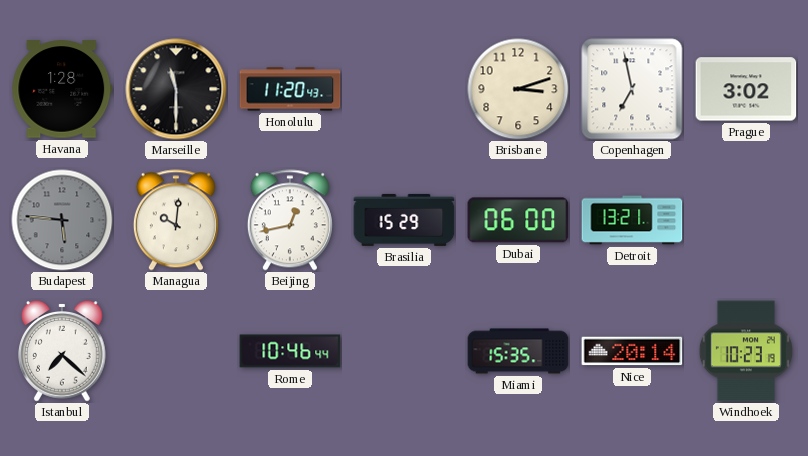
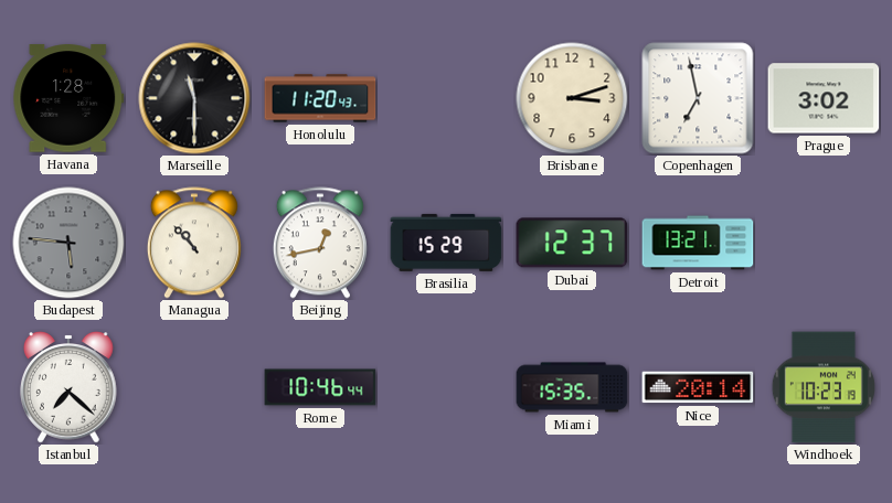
Managua: 10:01 -> 10:53
Dubai: 06:00 -> 12:37
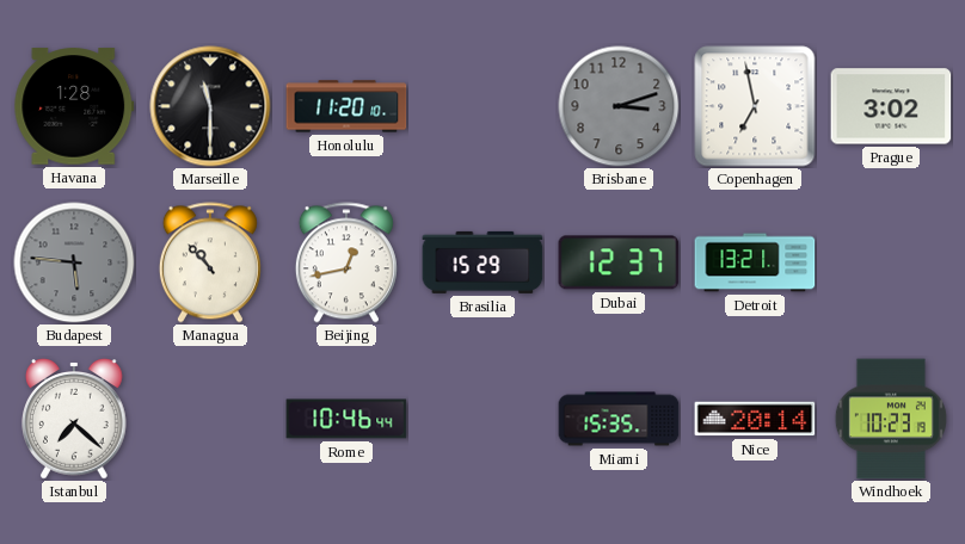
Honolulu: 11:20:43 -> 11:20:10
Brisbane dial: cream -> grey
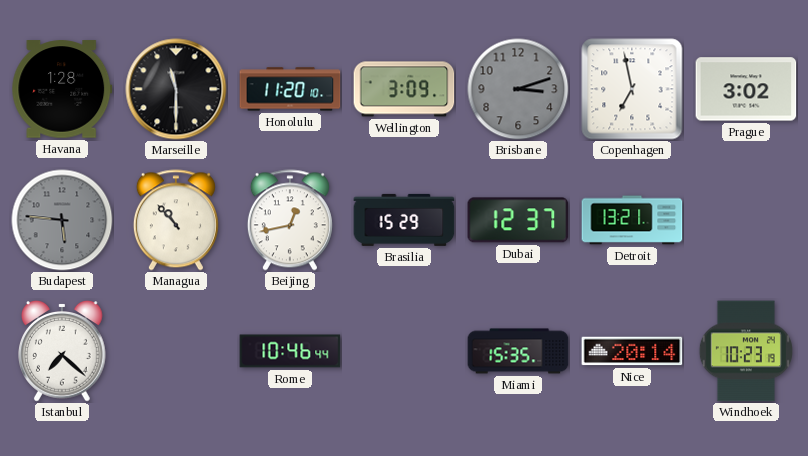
Wellington: none -> 3:09
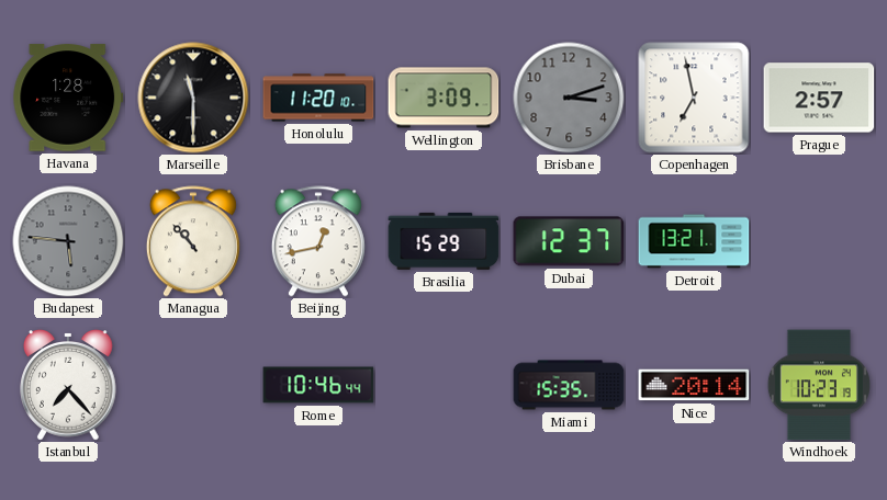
Prague: 3:02 -> 2:57
Istanbul: 7:22 -> 7:23
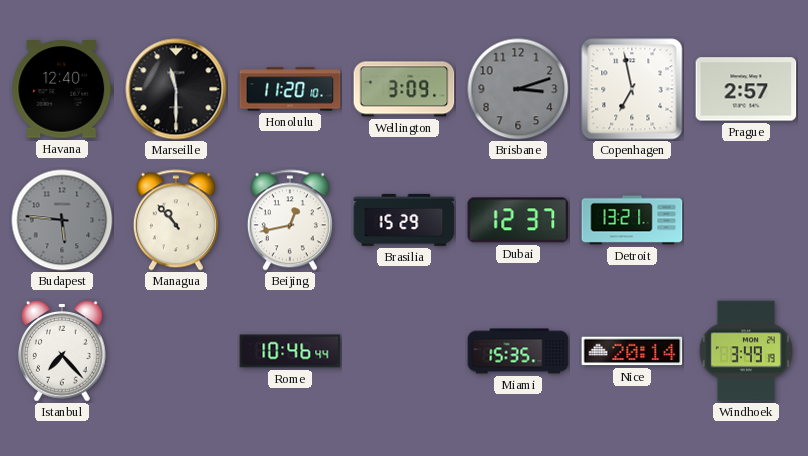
Havana: 1:28 -> 12:40
Windhoek: 10:23 -> 3:49
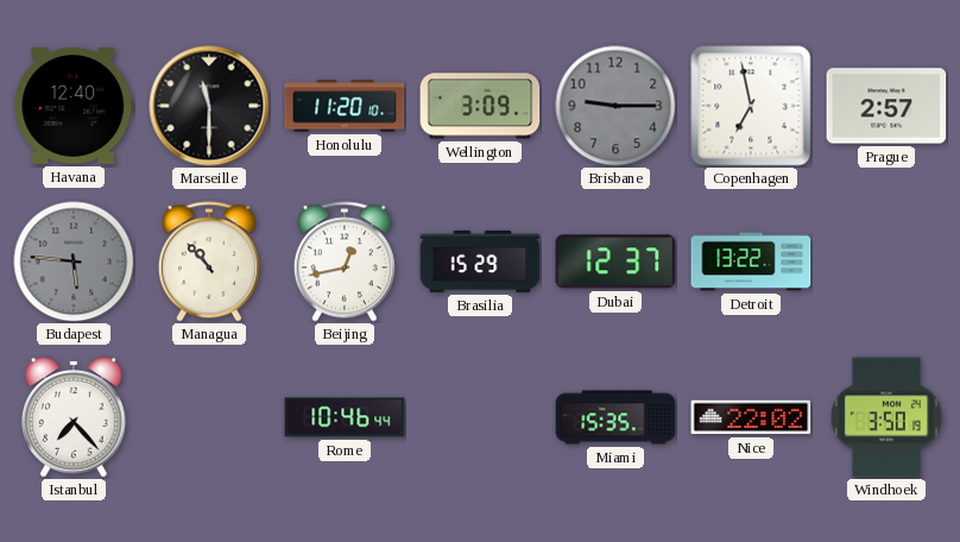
Brisbane: 3:12 -> 9:15
Detroit: 13:21 -> 13:22
Nice: 20:14 -> 22:02
Windhoek: 3:49 -> 3:50
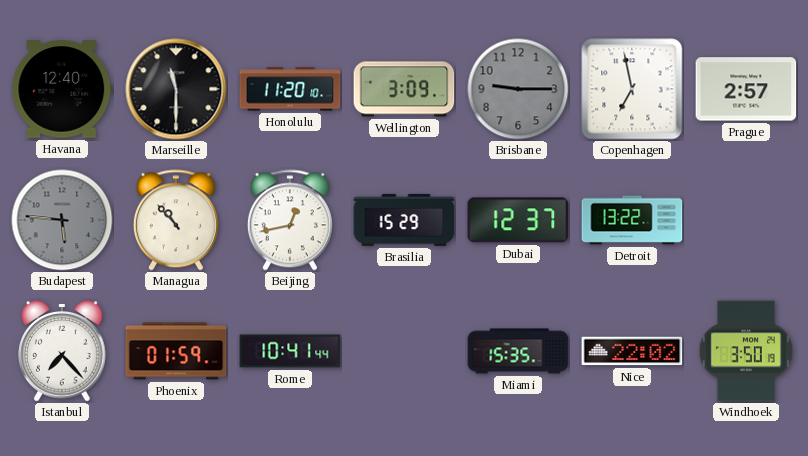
Phoenix: none -> 01:59
Rome: 10:46 -> 10:41
